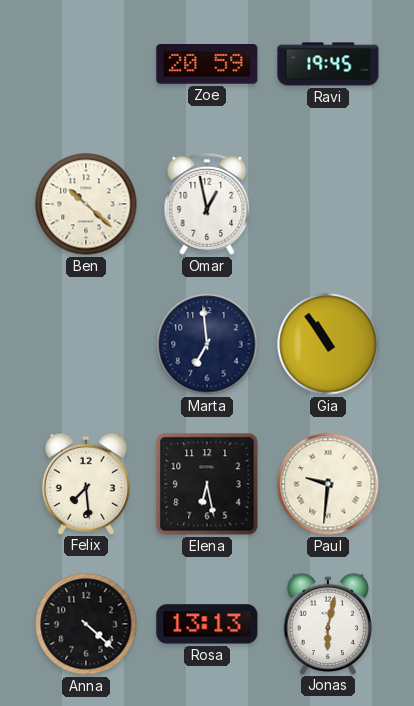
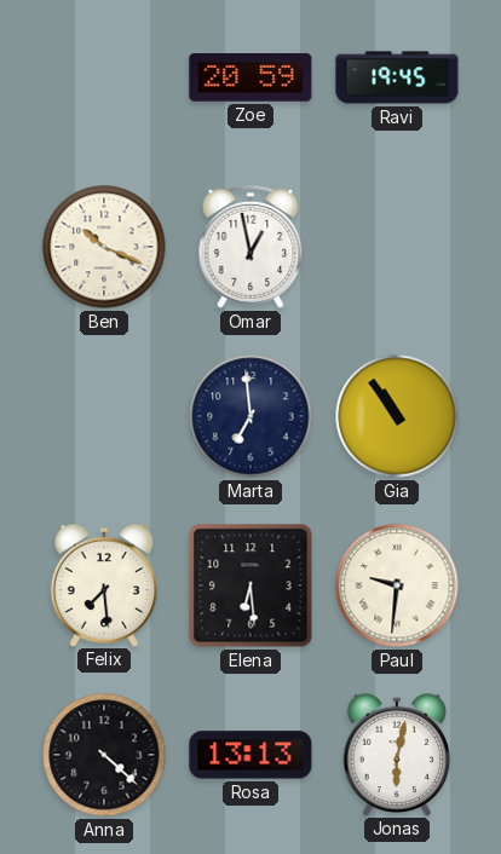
Ben: 10:22 -> 10:19
Elena: 6:28 -> 6:29
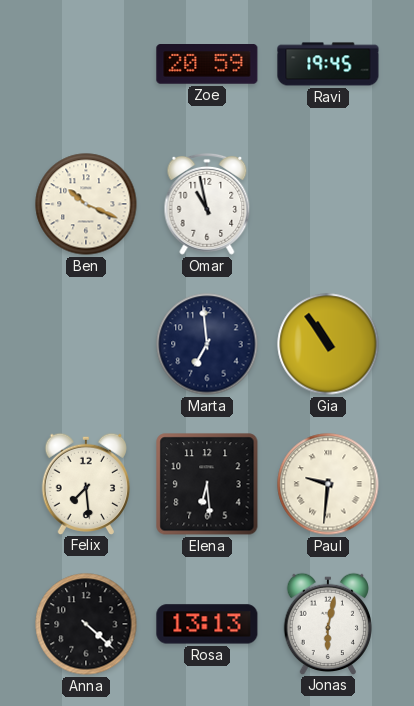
Omar: 12:58 -> 10:58
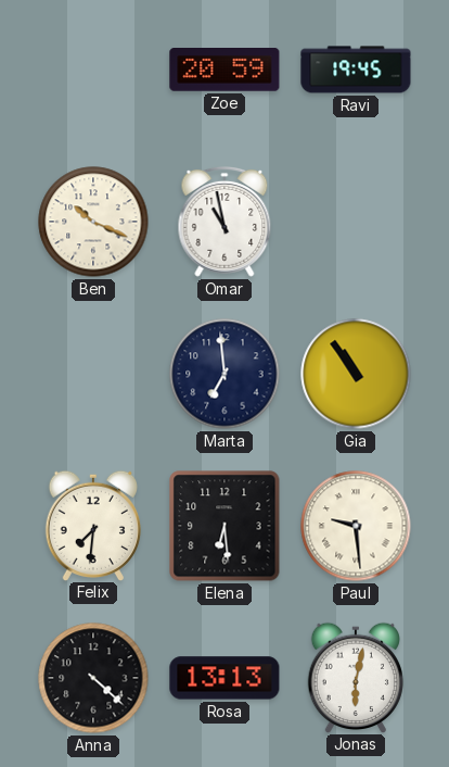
Felix: 7:29 -> 7:31
Paul: 9:31 -> 9:29
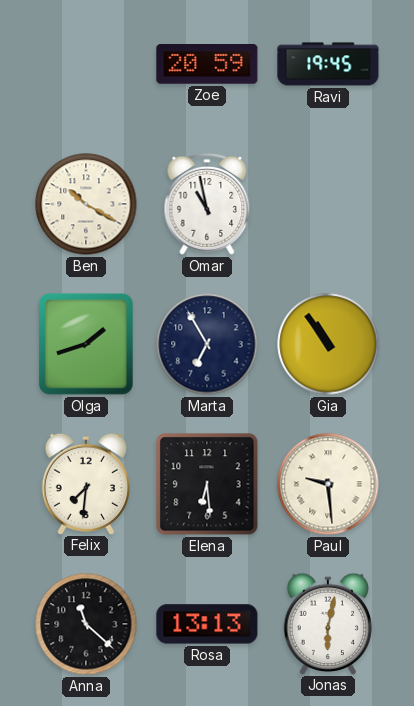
Ben: 10:19 -> 10:20
Olga: none -> 1:42
Marta: 6:59 -> 6:55
Anna: 4:22 -> 11:22
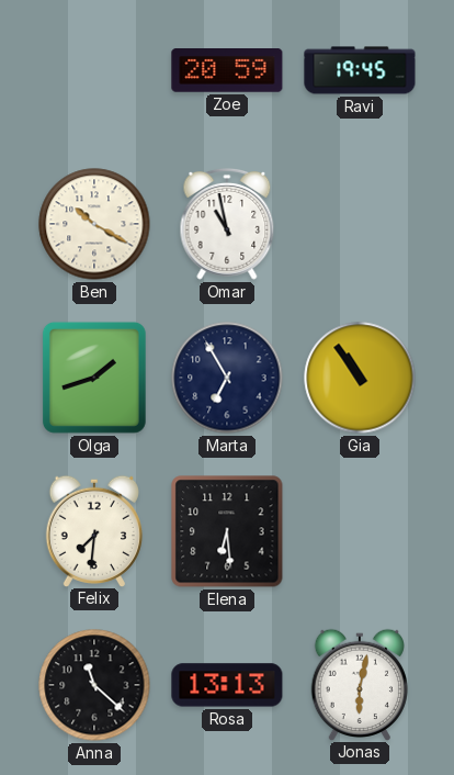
Paul: 9:29 -> none
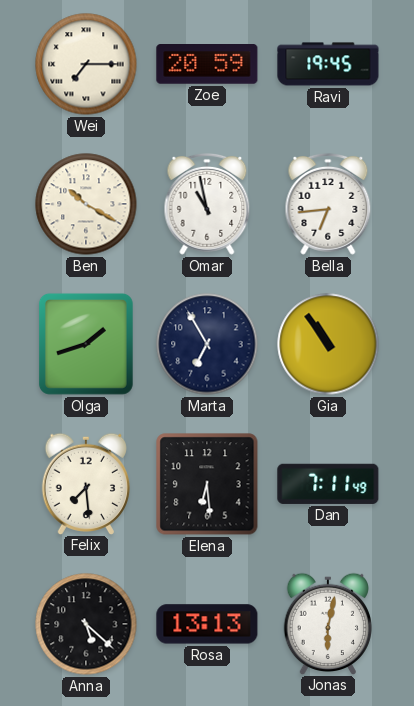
Wei: none -> 7:15
Bella: none -> 6:44
Felix: 7:31 -> 7:29
Dan: none -> 7:11
Anna: 11:22 -> 5:22
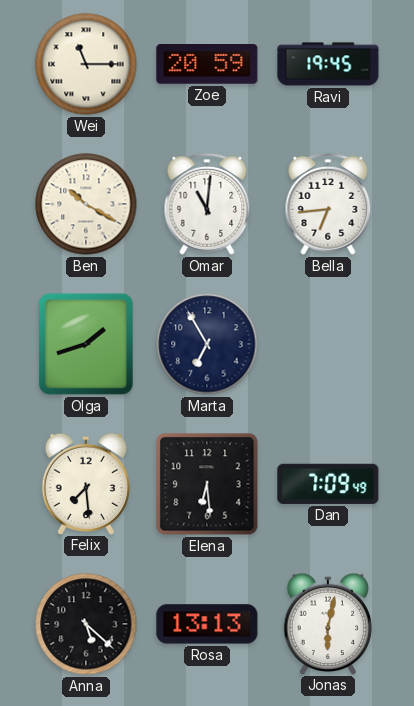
Wei: 7:15 -> 11:15
Omar: 10:58 -> 11:01
Gia: 10:54 -> none
Dan: 7:11 -> 7:09
